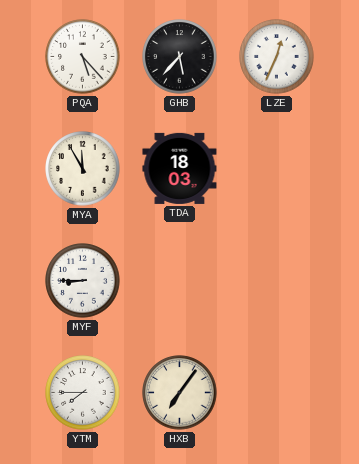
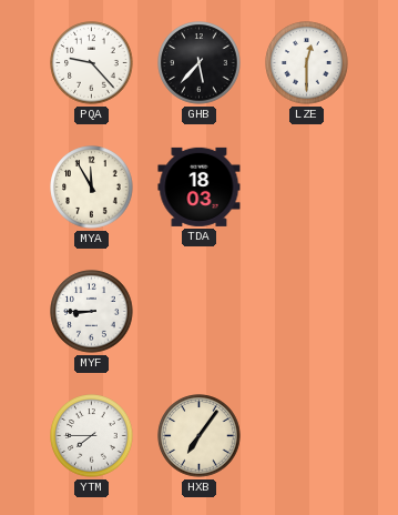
PQA: 5:23 -> 9:23
LZE: 12:34 -> 12:30
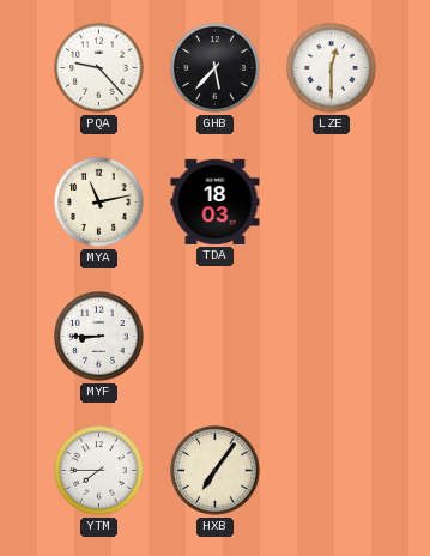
MYA: 11:55 -> 11:13
